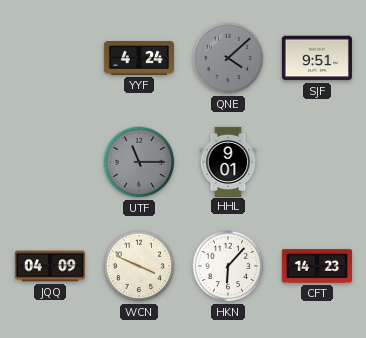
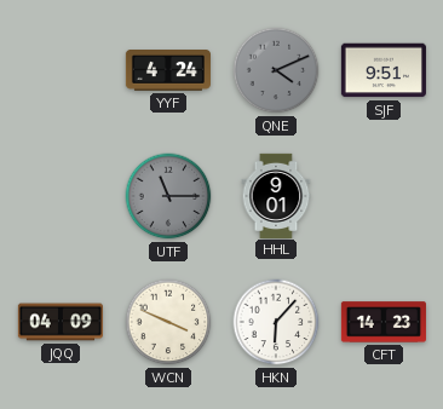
QNE: 4:08 -> 4:11
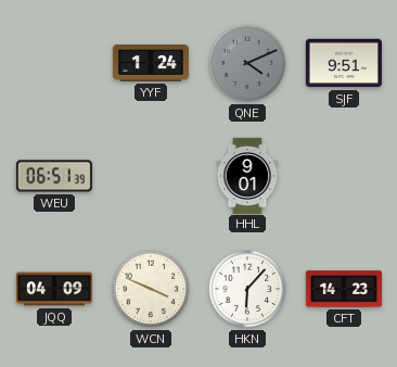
YYF: 4:24 -> 1:24
WEU: none -> 06:51
UTF: 11:15 -> none
